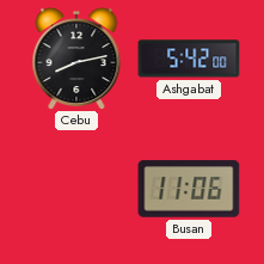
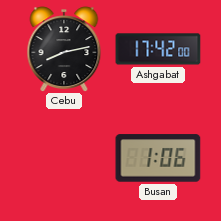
Ashgabat: 5:42 -> 17:42
Busan: 11:06 -> 1:06
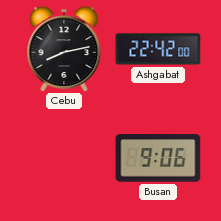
Ashgabat: 17:42 -> 22:42
Busan: 1:06 -> 9:06
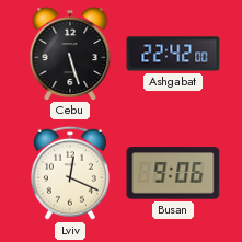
Cebu: 8:13 -> 5:27
Lviv: none -> 12:19
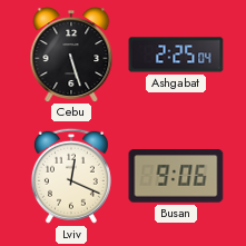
Ashgabat: 22:42 -> 2:25
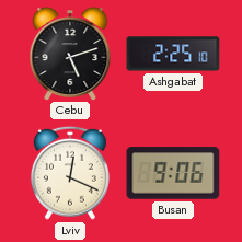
Cebu: 5:27 -> 5:12
Ashgabat: 2:25:04 -> 2:25:10
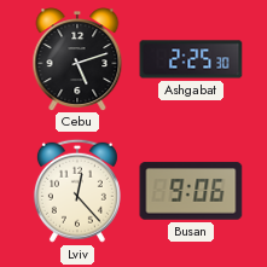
Ashgabat: 2:25:10 -> 2:25:30
Lviv: 12:19 -> 12:23
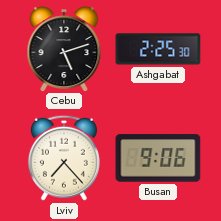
Lviv: 12:23 -> 7:23
